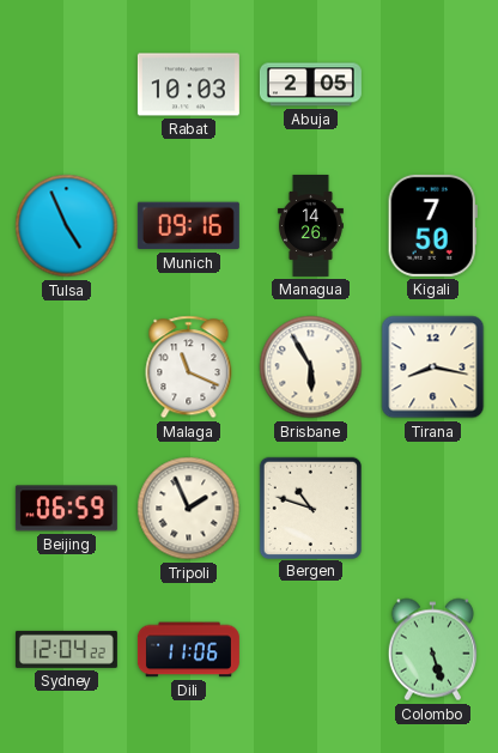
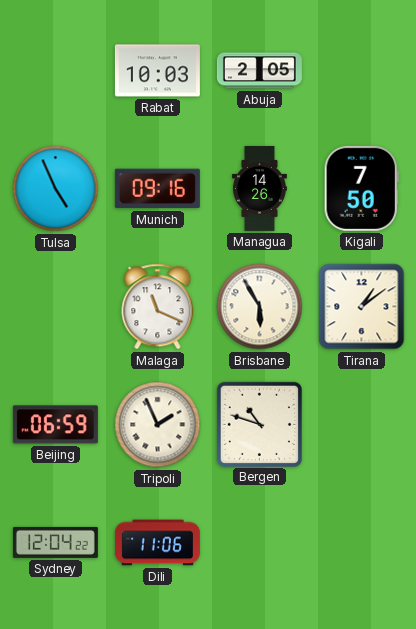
Tirana: 8:17 -> 1:09
Colombo: 5:27 -> none
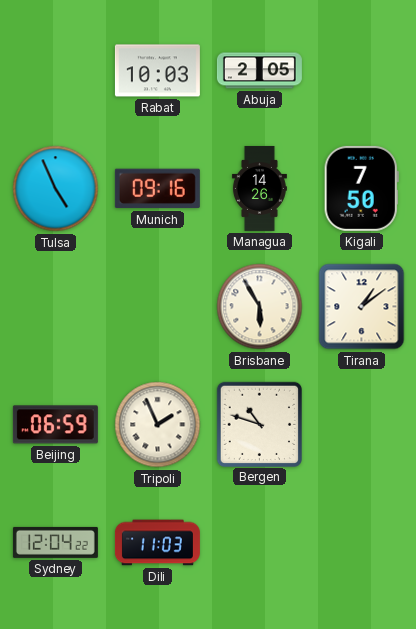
Malaga: 11:19 -> none
Dili: 11:06 -> 11:03
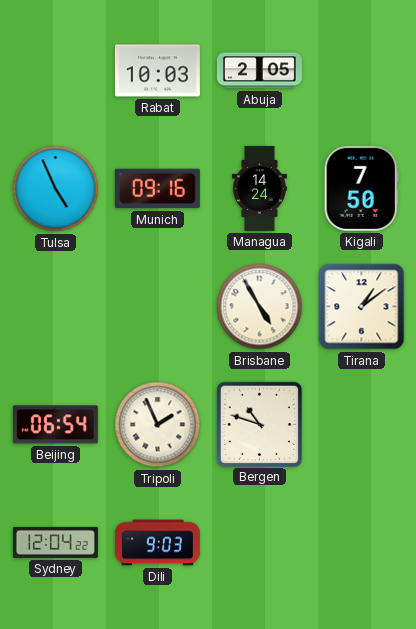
Managua: 14:26 -> 14:24
Brisbane: 5:55 -> 4:55
Beijing: 06:59 -> 06:54
Dili: 11:03 -> 9:03
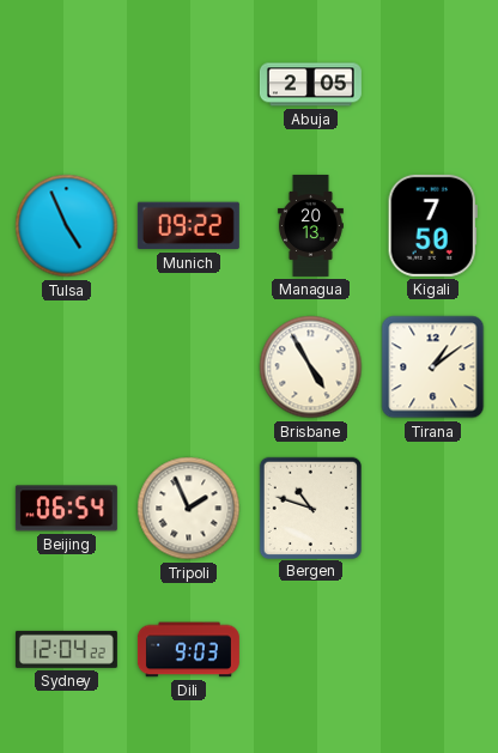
Rabat: 10:03 -> none
Munich: 09:16 -> 09:22
Managua: 14:24 -> 20:13
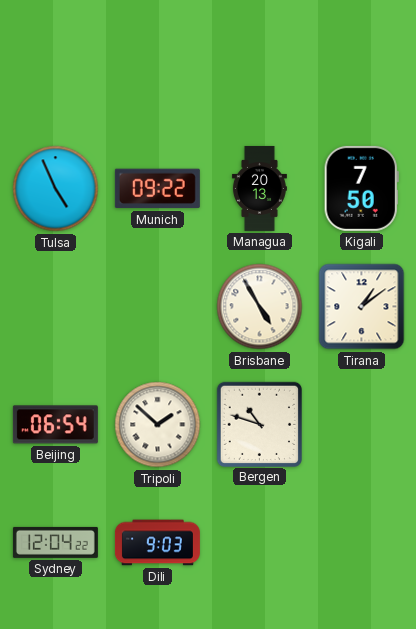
Abuja: 2:05 -> none
Tripoli: 1:56 -> 1:52
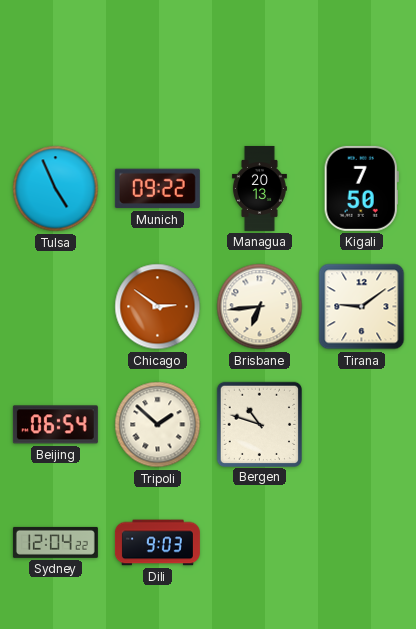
Chicago: none -> 2:51
Brisbane: 4:55 -> 6:44
Tirana: 1:09 -> 9:09
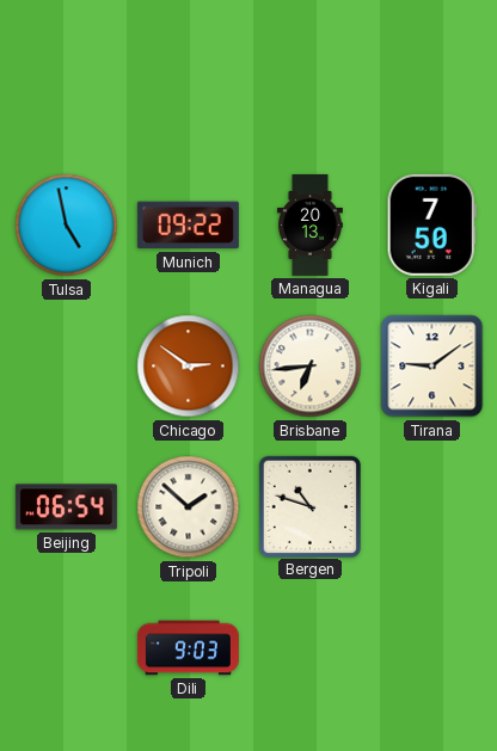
Tulsa: 4:56 -> 4:58
Sydney: 12:04 -> none
